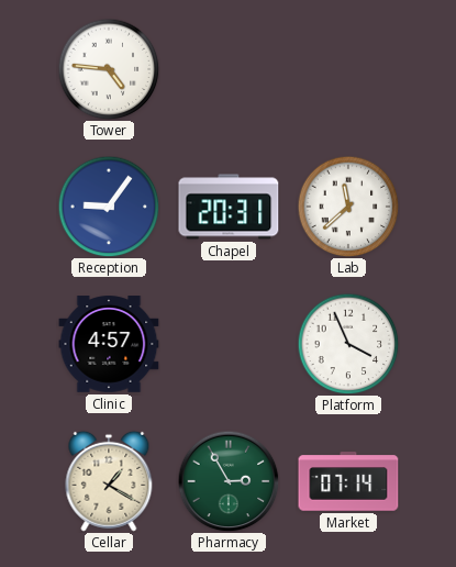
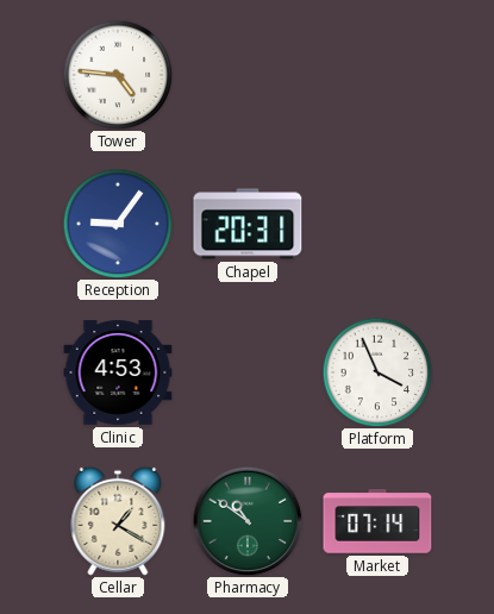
Lab: 11:38 -> none
Clinic: 4:57 -> 4:53
Pharmacy: 2:55 -> 10:51
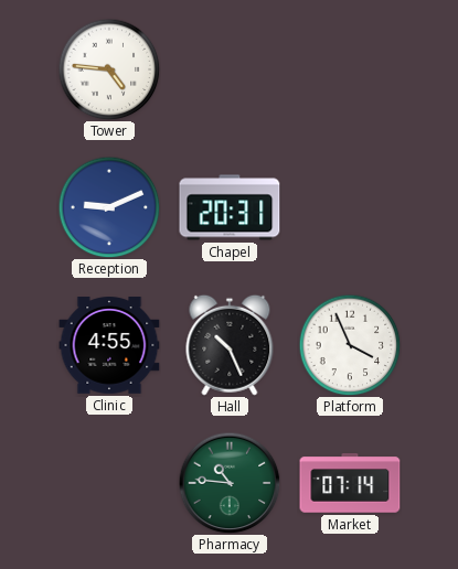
Reception: 9:06 -> 9:11
Clinic: 4:53 -> 4:55
Hall: none -> 10:26
Cellar: 1:20 -> none
Pharmacy: 10:51 -> 10:46
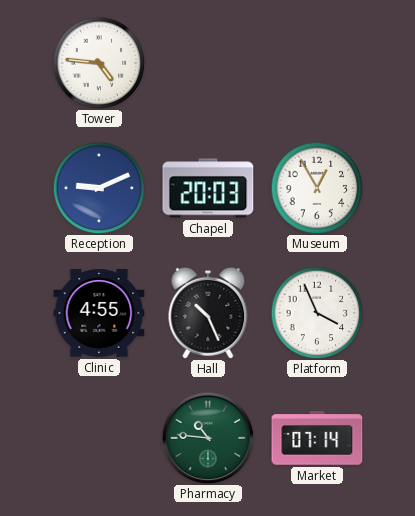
Chapel: 20:31 -> 20:03
Museum: none -> 12:55
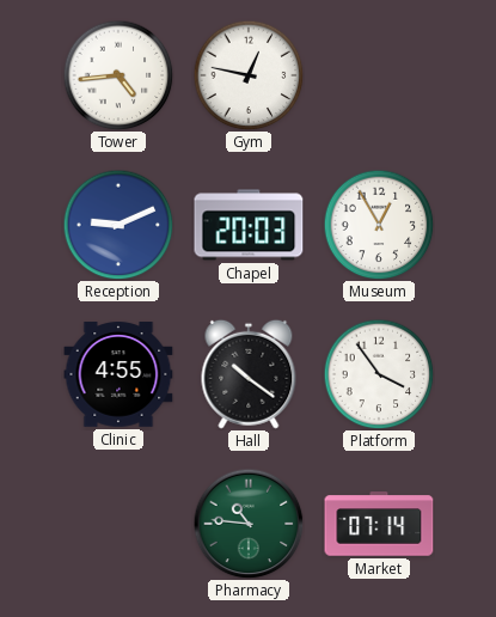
Tower: 4:46 -> 4:44
Gym: none -> 12:47
Hall: 10:26 -> 10:21
Platform: 3:56 -> 3:54
